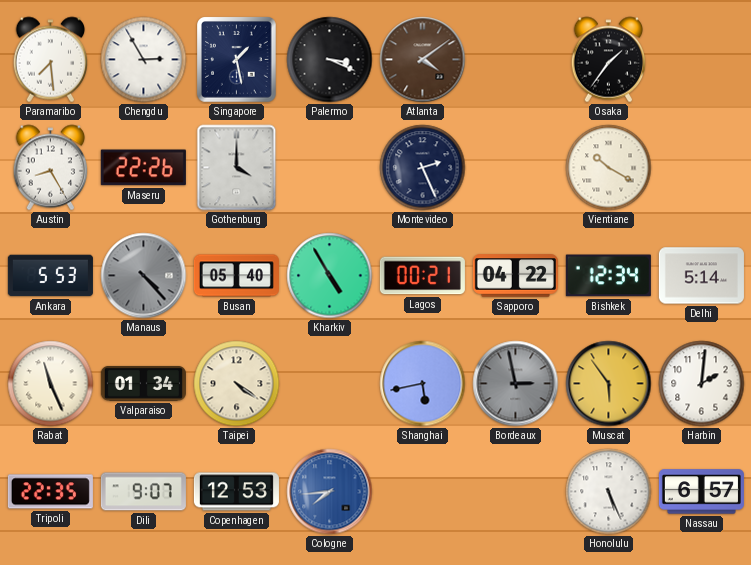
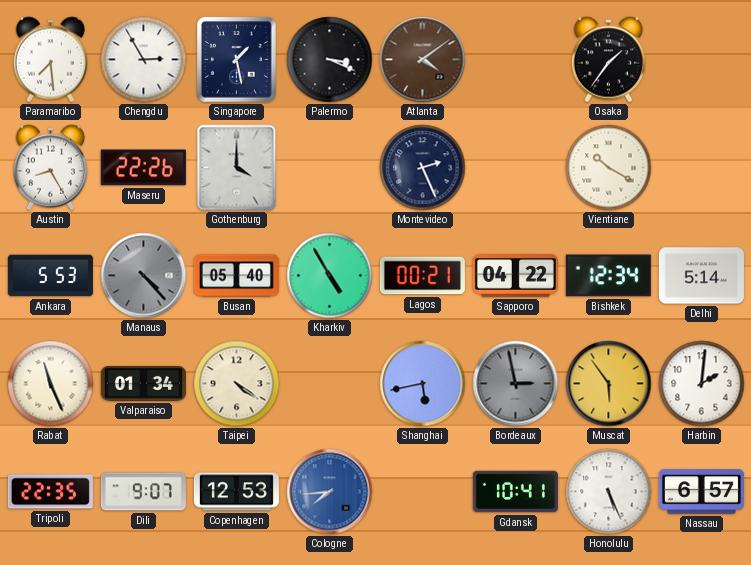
Gdansk: none -> 10:41
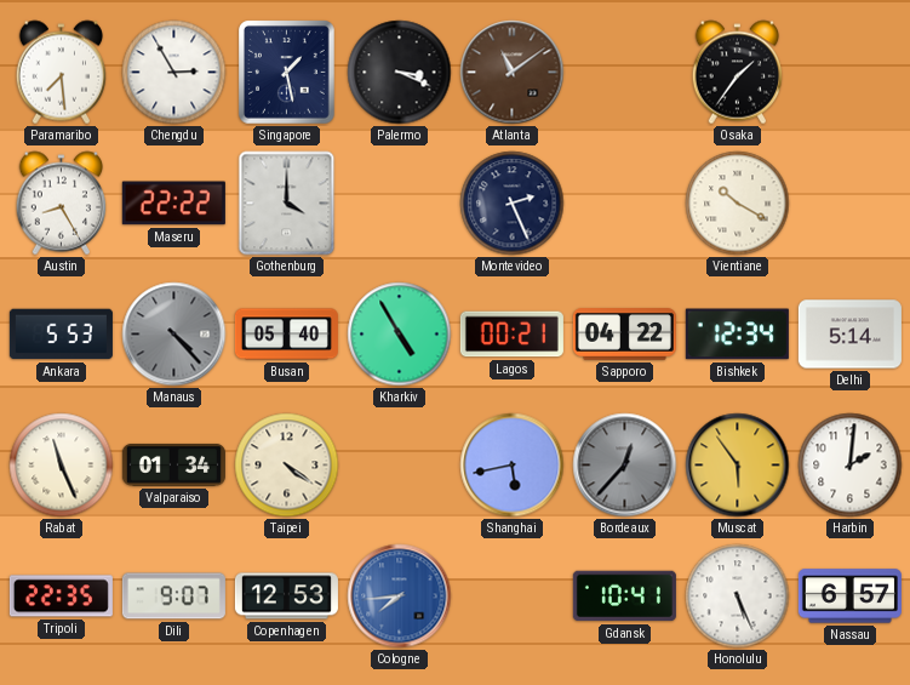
Atlanta: 4:09 -> 11:09
Maseru: 22:26 -> 22:22
Bordeaux: 2:58 -> 12:37
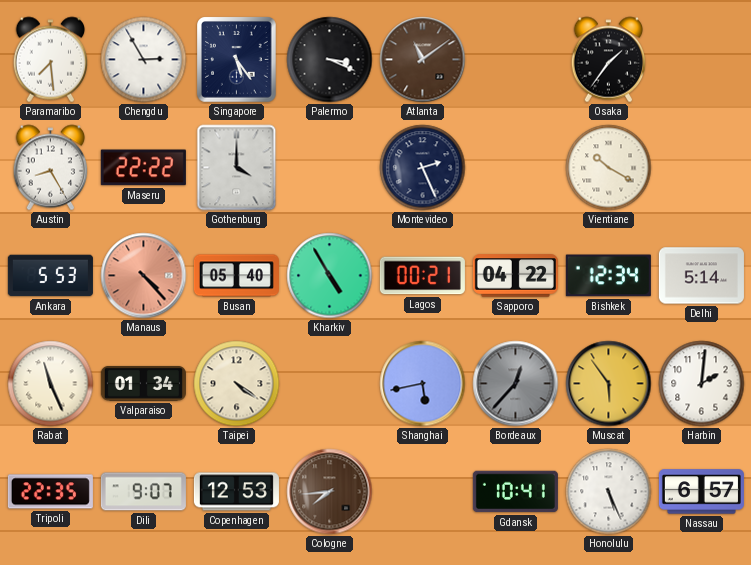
Singapore: 1:28 -> 5:24
Manaus dial: grey -> salmon
Cologne dial: blue -> brown
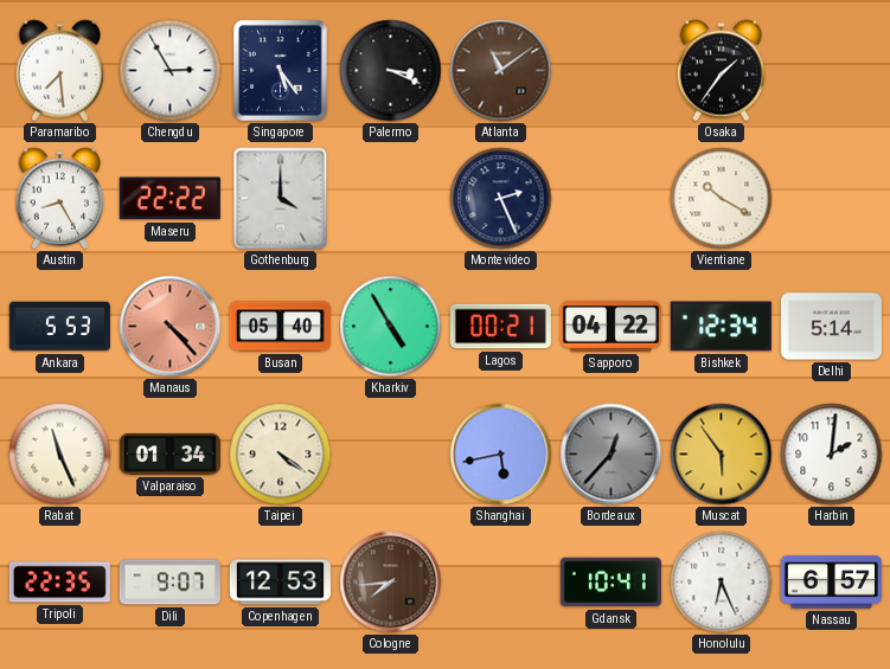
Honolulu: 5:26 -> 6:26
